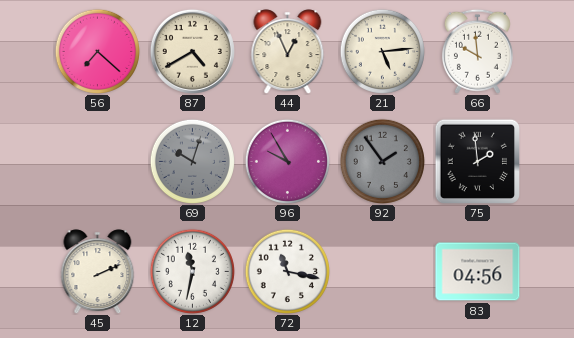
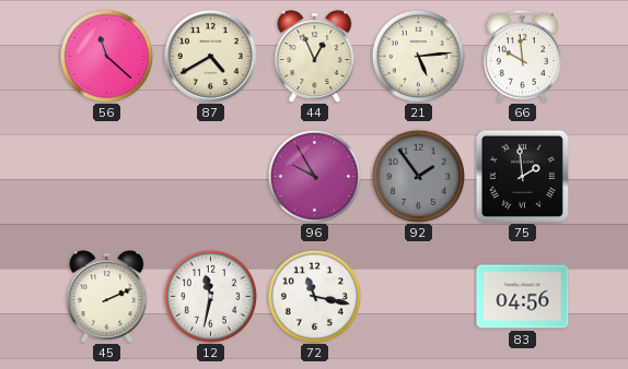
56: 7:22 -> 11:22
69: 10:03 -> none
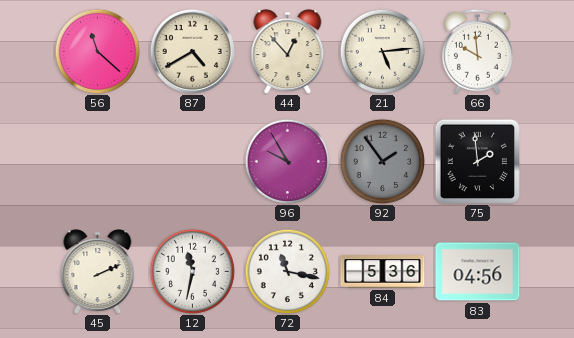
44: 12:56 -> 12:53
84: none -> 5:36
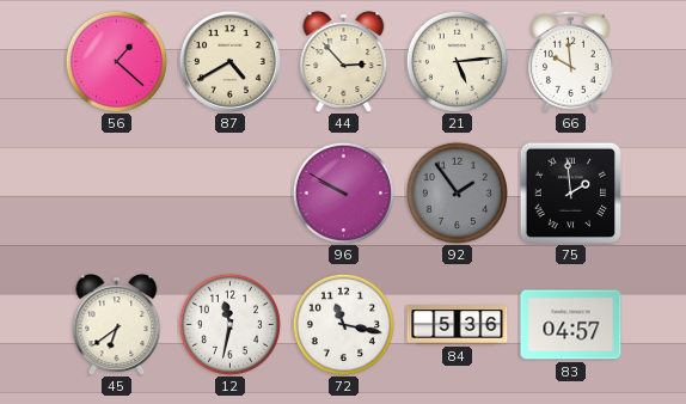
56: 11:22 -> 1:22
44: 12:53 -> 2:53
96: 9:55 -> 9:50
45: 2:11 -> 6:39
83: 04:56 -> 04:57
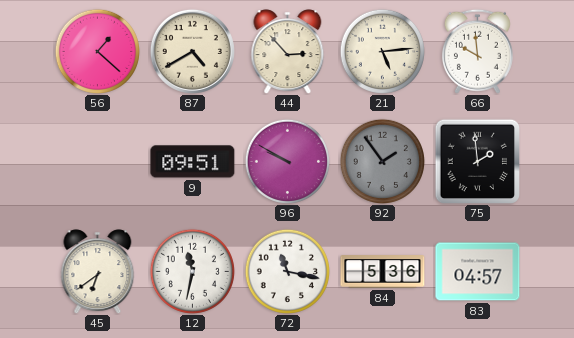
9: none -> 09:51
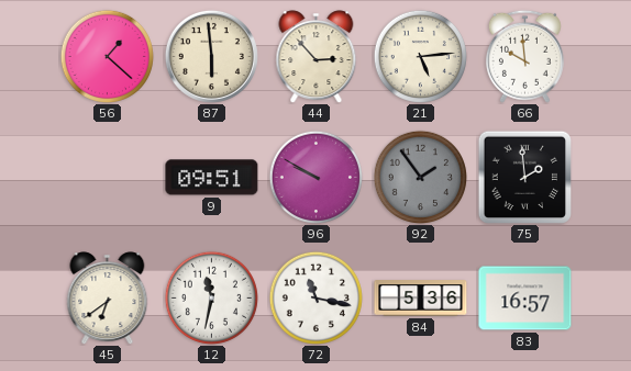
87: 4:40 -> 5:59
83: 04:57 -> 16:57
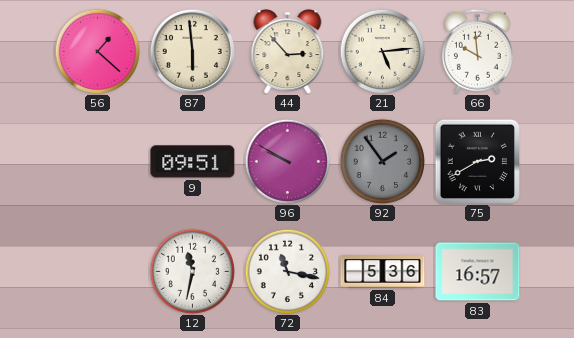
75: 1:59 -> 2:40
45: 6:39 -> none
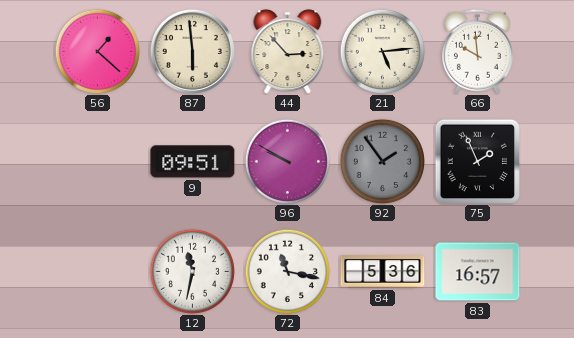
75: 2:40 -> 1:56
